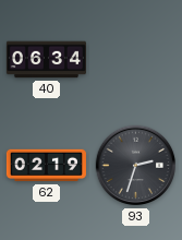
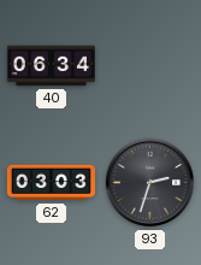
62: 02:19 -> 03:03
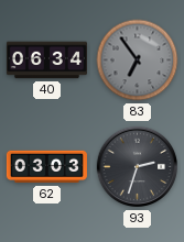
83: none -> 6:54
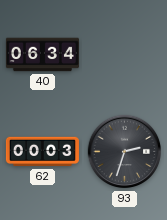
83: 6:54 -> none
62: 03:03 -> 00:03
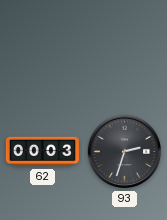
40: 06:34 -> none
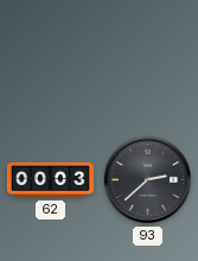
93: 2:33 -> 2:38
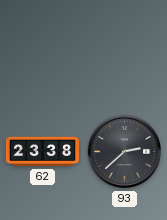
62: 00:03 -> 23:38
